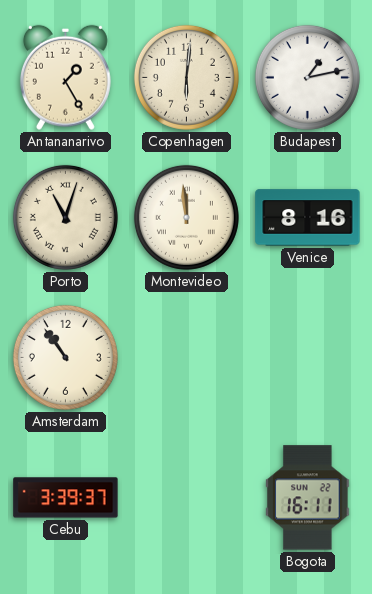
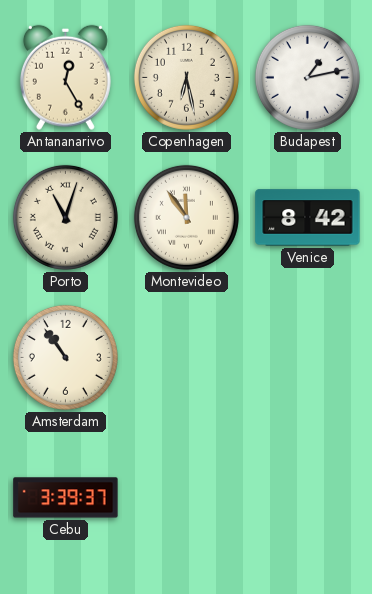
Antananarivo: 1:25 -> 12:25
Copenhagen: 6:01 -> 6:28
Montevideo: 11:59 -> 11:54
Venice: 8:16 -> 8:42
Bogota: 16:11 -> none
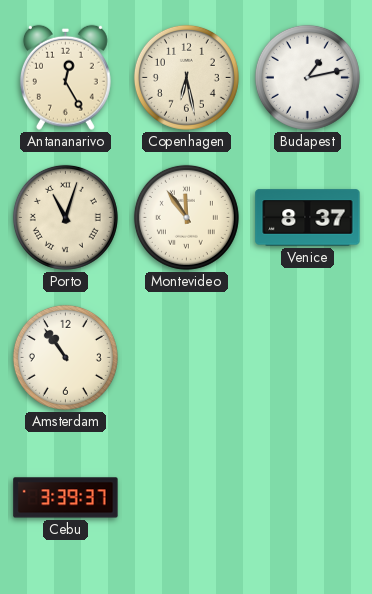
Venice: 8:42 -> 8:37
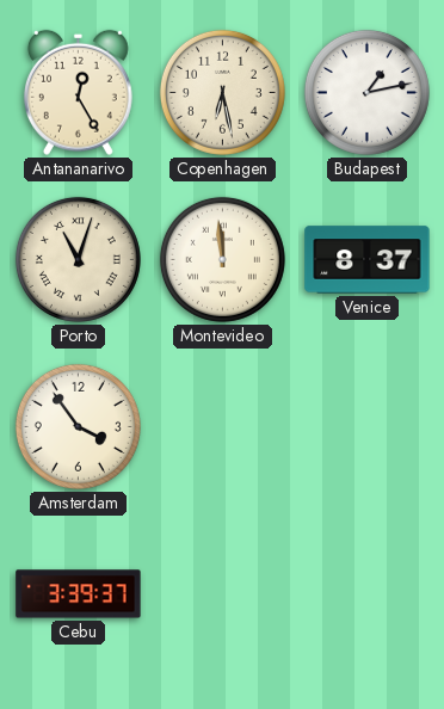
Montevideo: 11:54 -> 11:59
Amsterdam: 10:54 -> 3:54
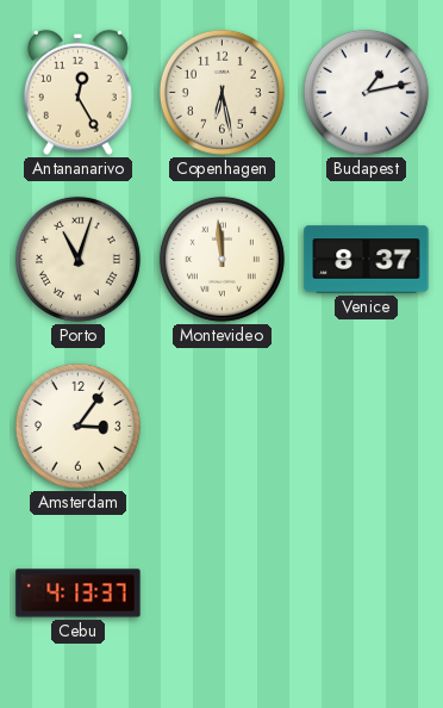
Amsterdam: 3:54 -> 3:06
Cebu: 3:39 -> 4:13
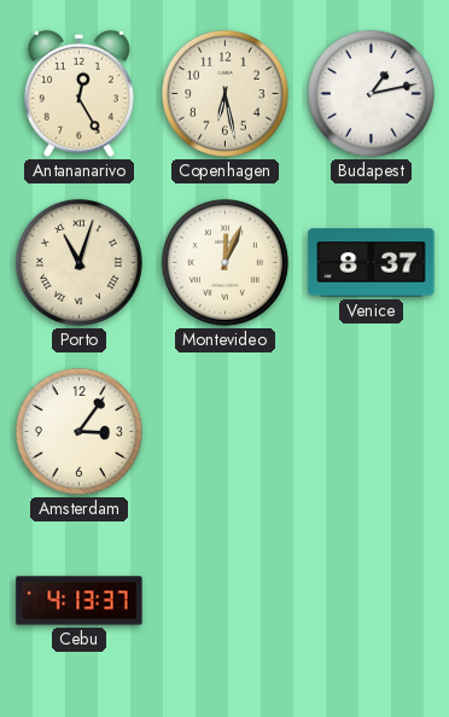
Montevideo: 11:59 -> 12:04
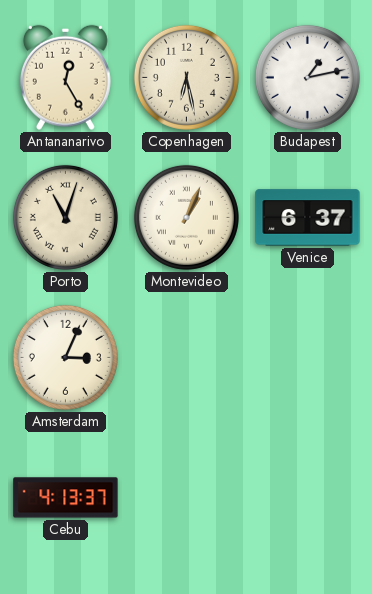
Montevideo: 12:04 -> 1:04
Venice: 8:37 -> 6:37
Amsterdam: 3:06 -> 3:04
